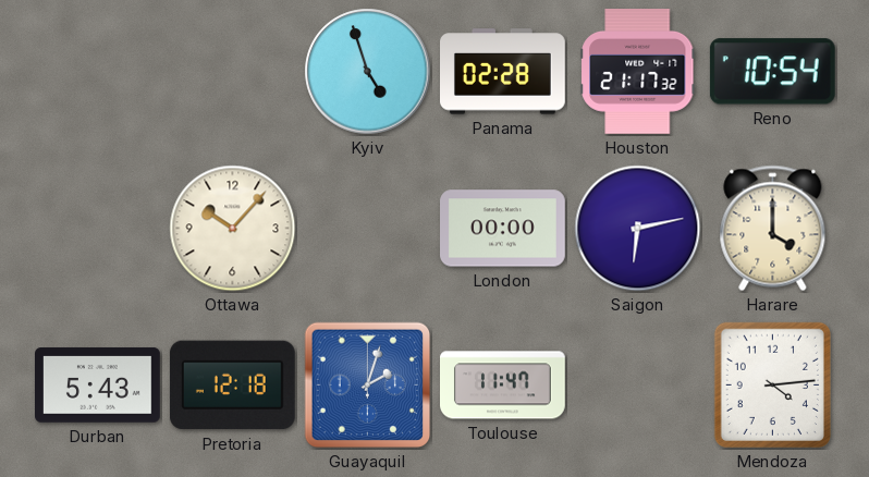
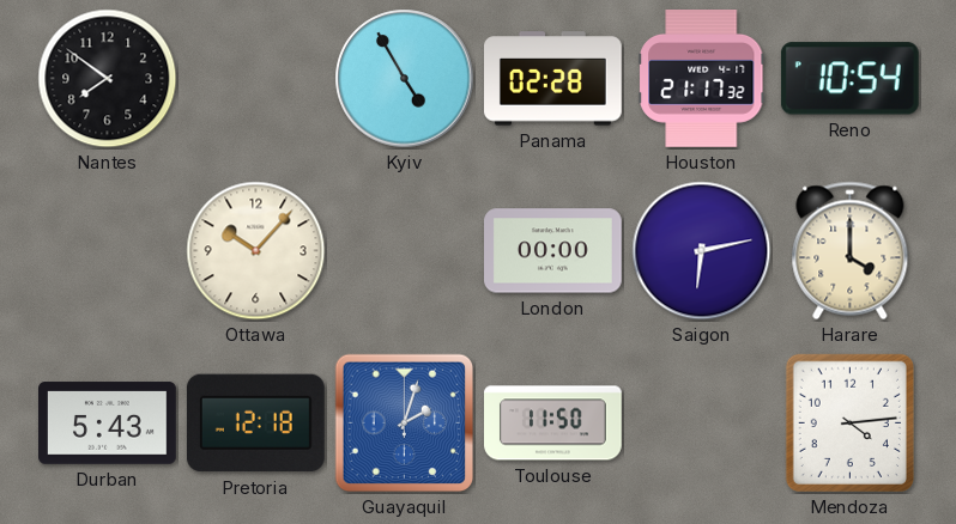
Nantes: none -> 7:51
Kyiv: 4:57 -> 4:55
Toulouse: 11:47 -> 11:50
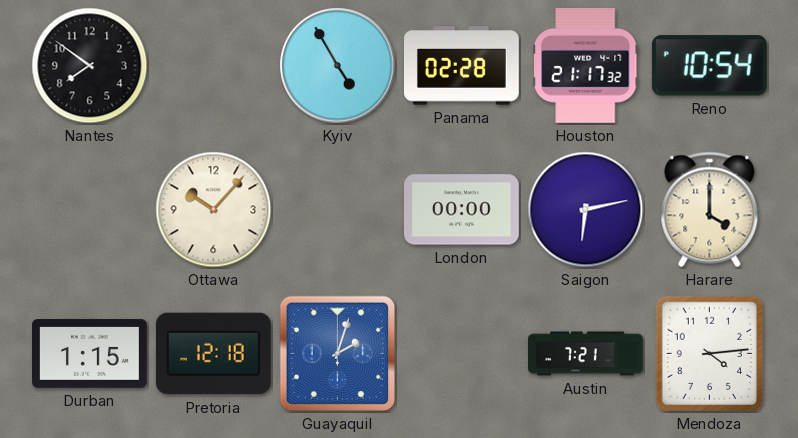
Durban: 5:43 -> 1:15
Toulouse: 11:50 -> none
Austin: none -> 7:21
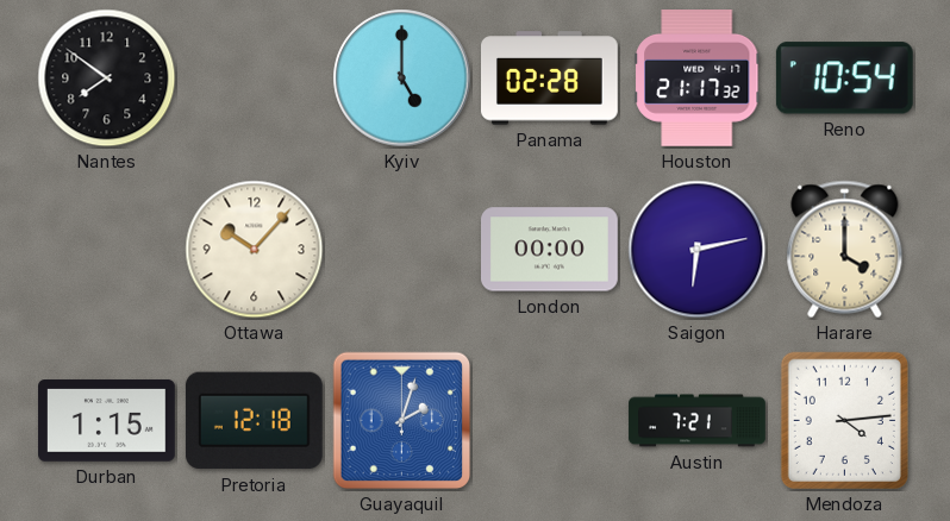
Kyiv: 4:55 -> 5:00
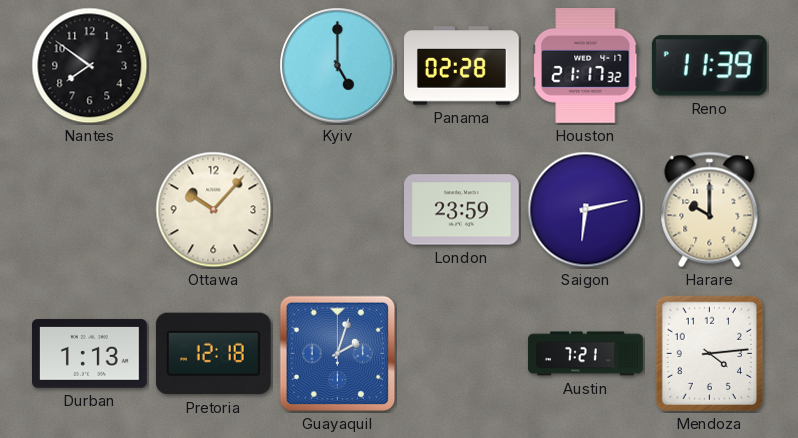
Reno: 10:54 -> 11:39
London: 00:00 -> 23:59
Harare: 4:00 -> 10:00
Durban: 1:15 -> 1:13
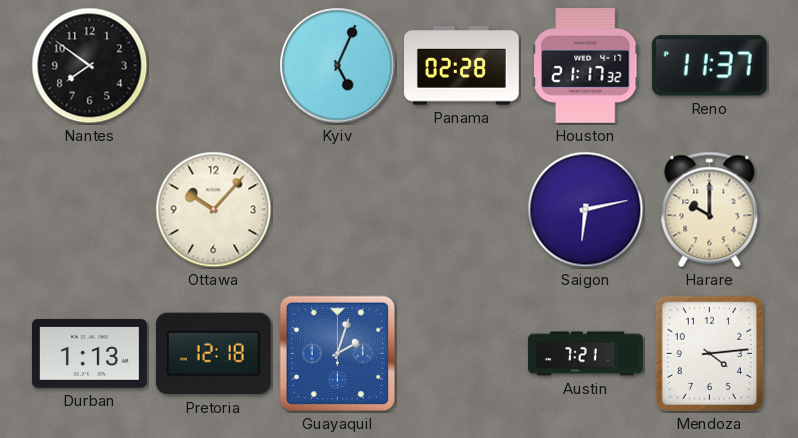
Kyiv: 5:00 -> 5:04
Reno: 11:39 -> 11:37
London: 23:59 -> none
